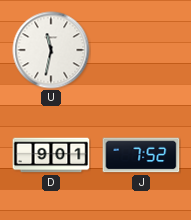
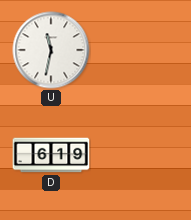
D: 9:01 -> 6:19
J: 7:52 -> none
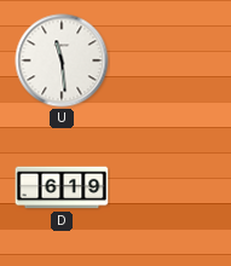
U: 11:32 -> 11:29
